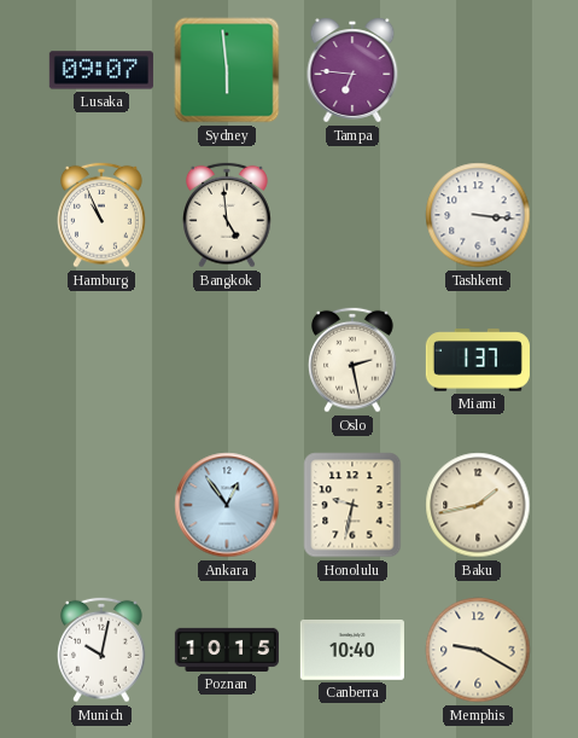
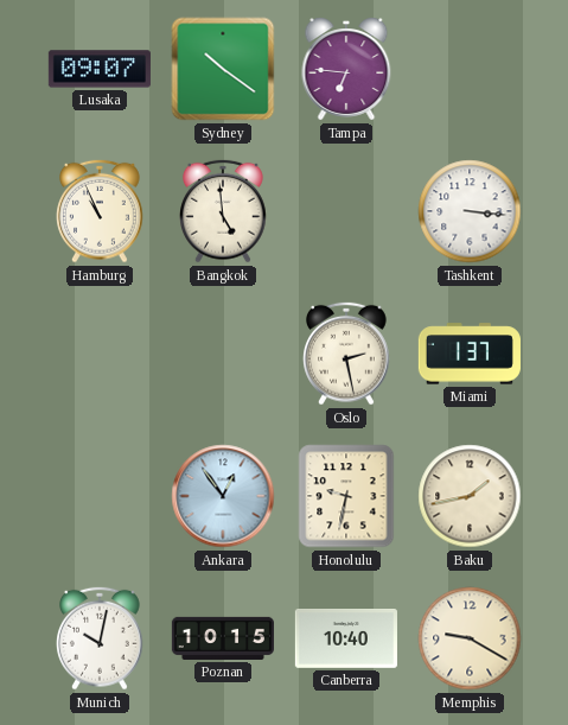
Sydney: 5:59 -> 10:21
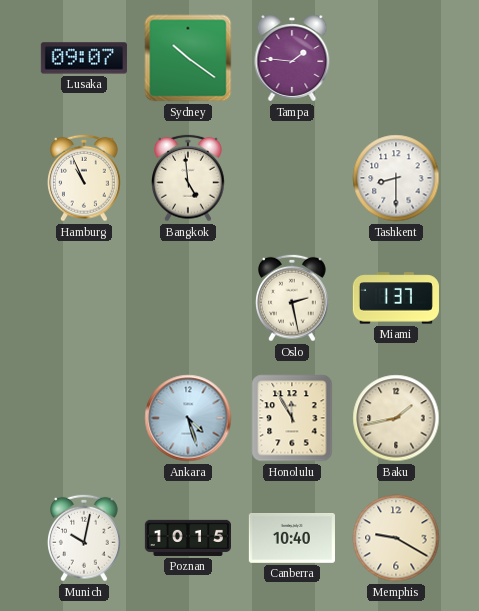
Tampa: 6:46 -> 1:46
Tashkent: 3:16 -> 8:30
Ankara: 12:54 -> 4:27
Honolulu: 9:32 -> 11:55
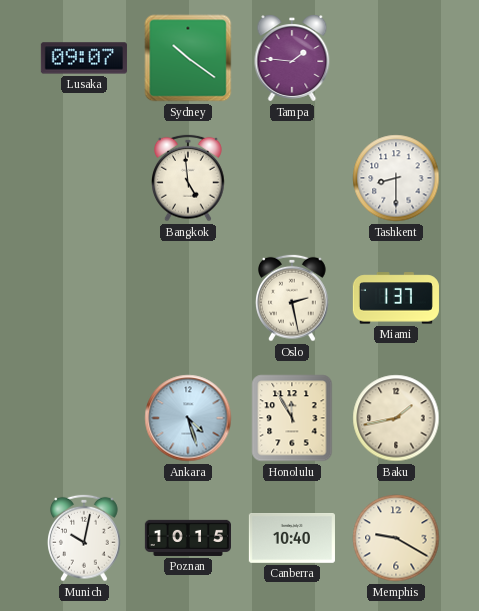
Hamburg: 10:56 -> none
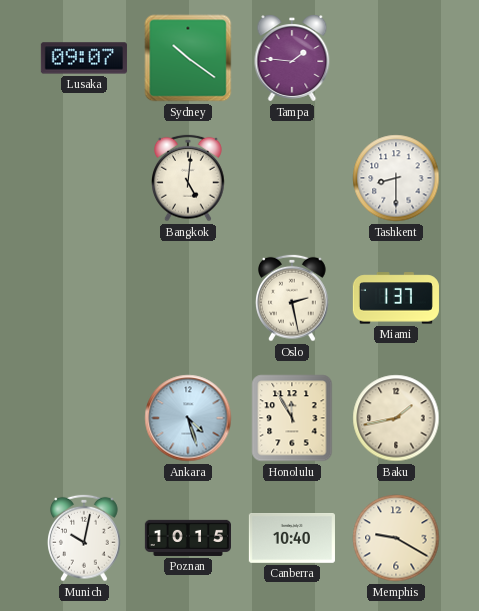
Bangkok: 4:59 -> 5:01
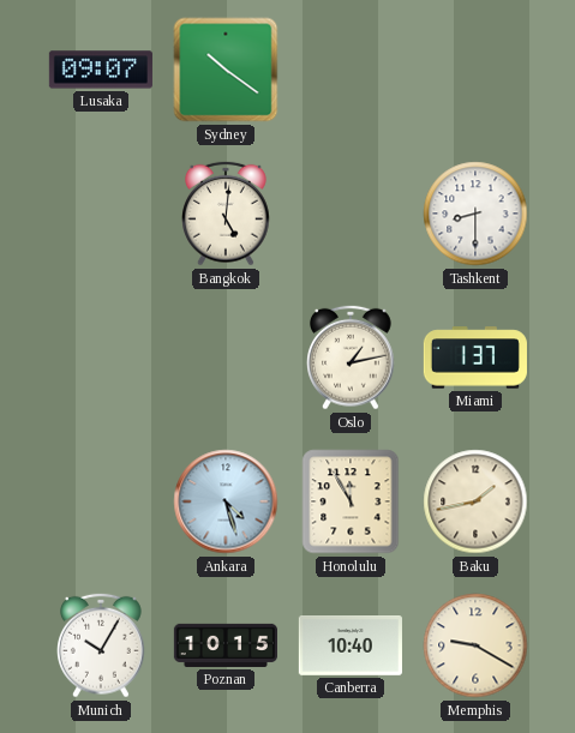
Tampa: 1:46 -> none
Oslo: 2:28 -> 1:13
Munich: 10:02 -> 10:05
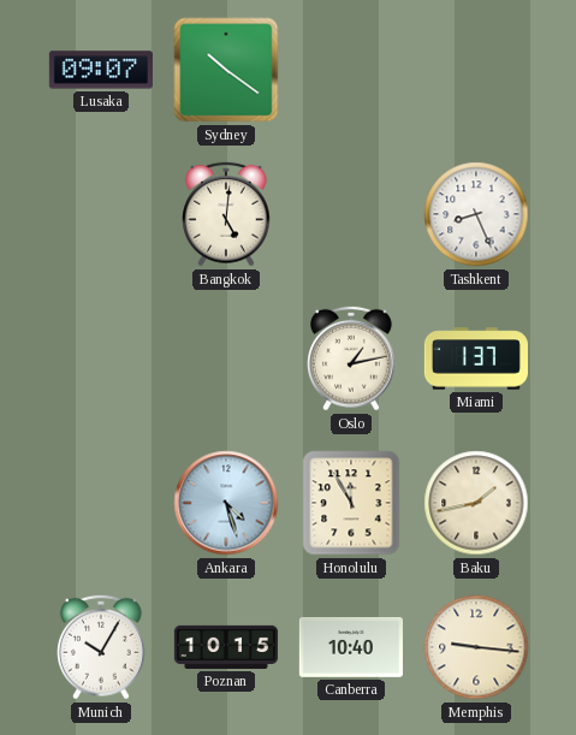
Tashkent: 8:30 -> 8:26
Memphis: 9:20 -> 9:16
